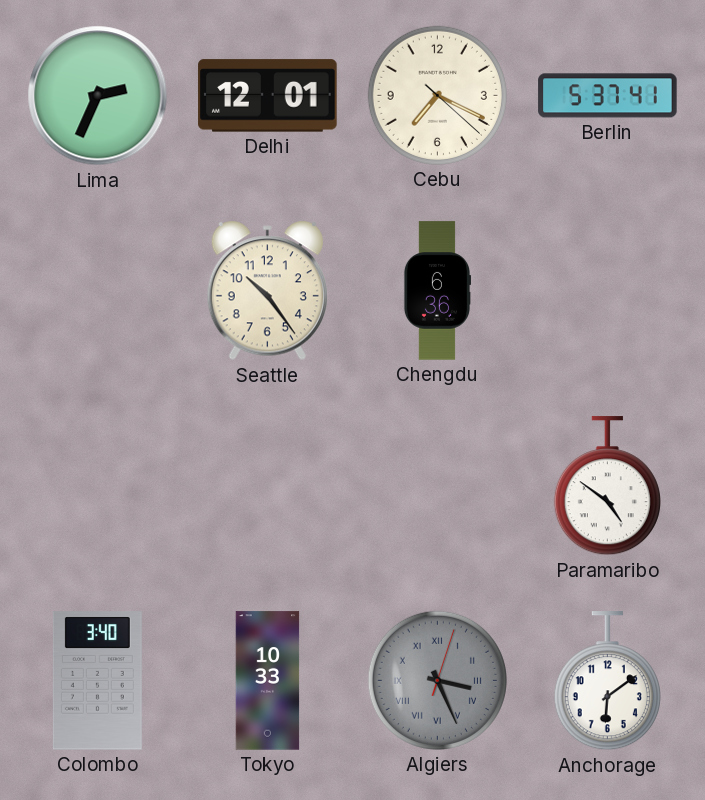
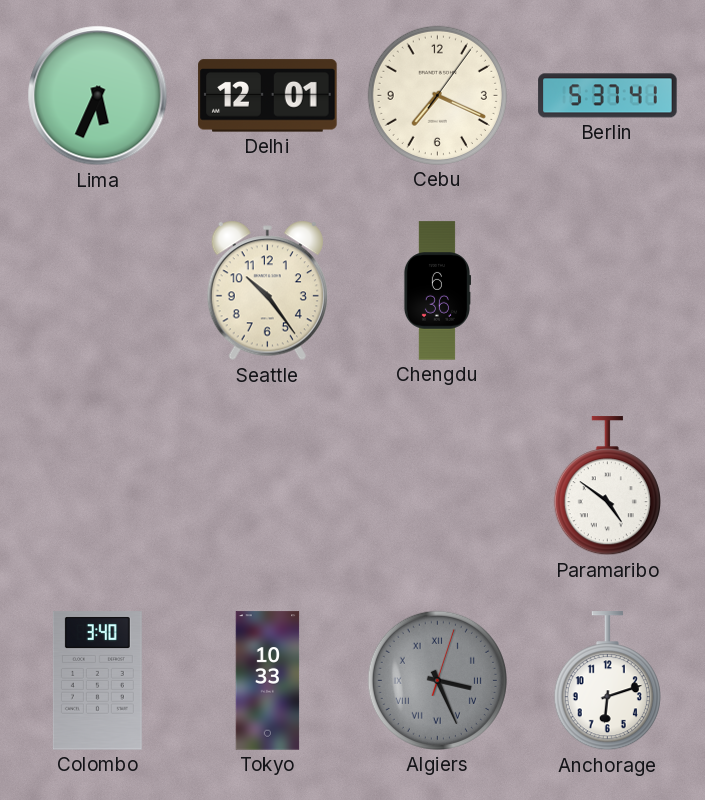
Lima: 2:34 -> 5:34
Cebu: 7:19:22 -> 7:19:06
Anchorage: 6:09 -> 6:12
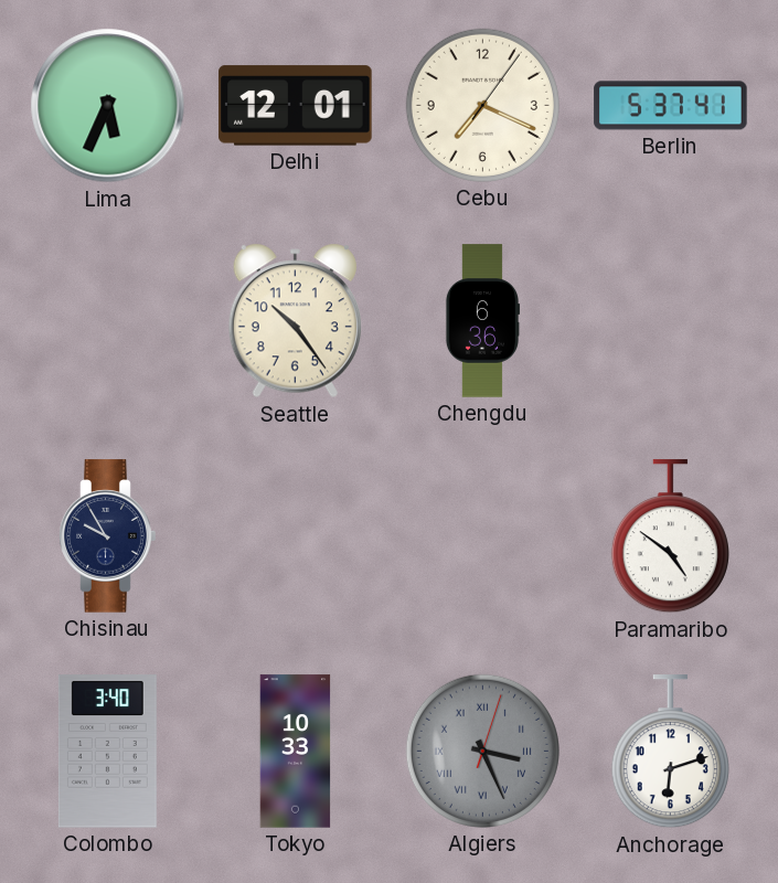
Chisinau: none -> 9:55
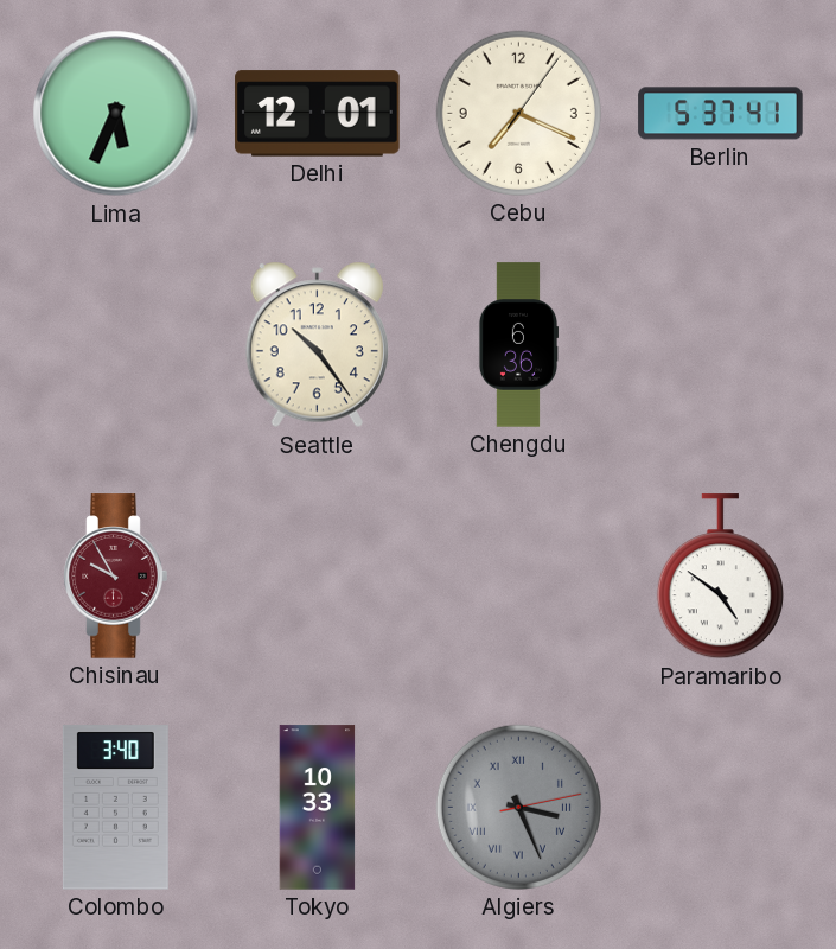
Chisinau dial: navy -> burgundy
Algiers: 3:26:03 -> 3:26:13
Anchorage: 6:12 -> none
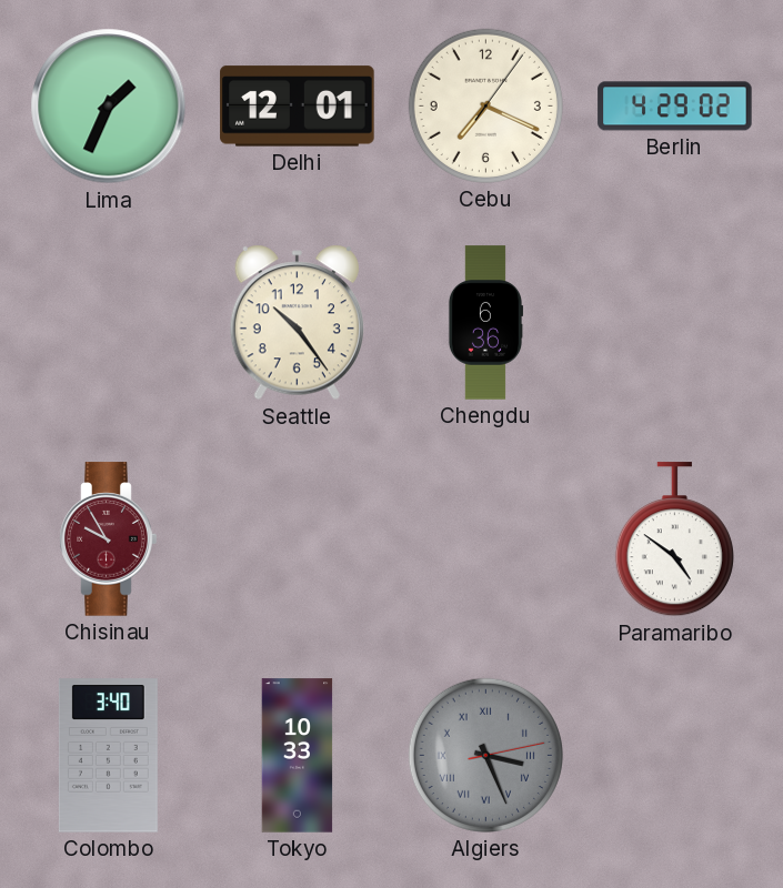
Lima: 5:34 -> 1:34
Berlin: 5:37 -> 4:29
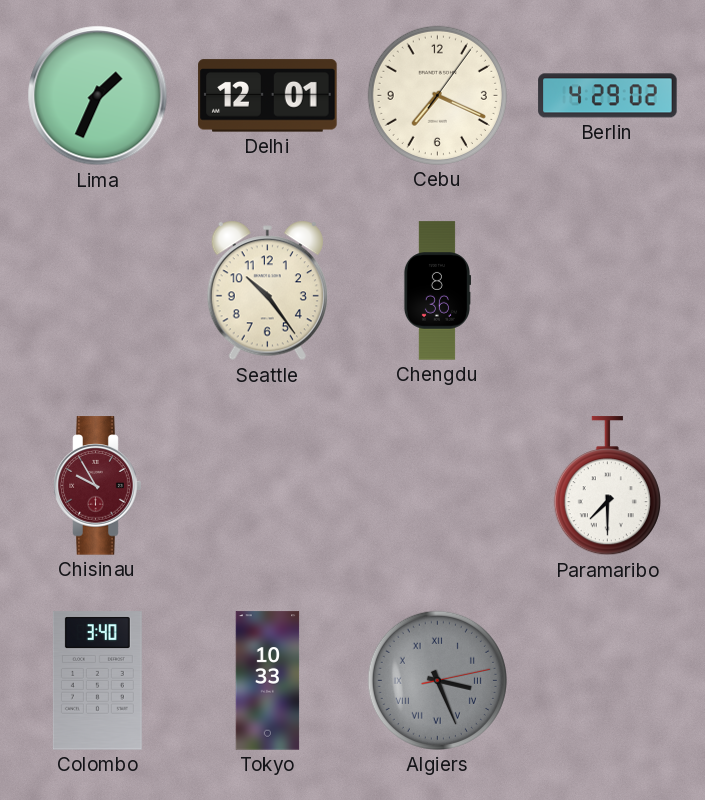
Chengdu: 6:36 -> 8:36
Paramaribo: 4:51 -> 7:30
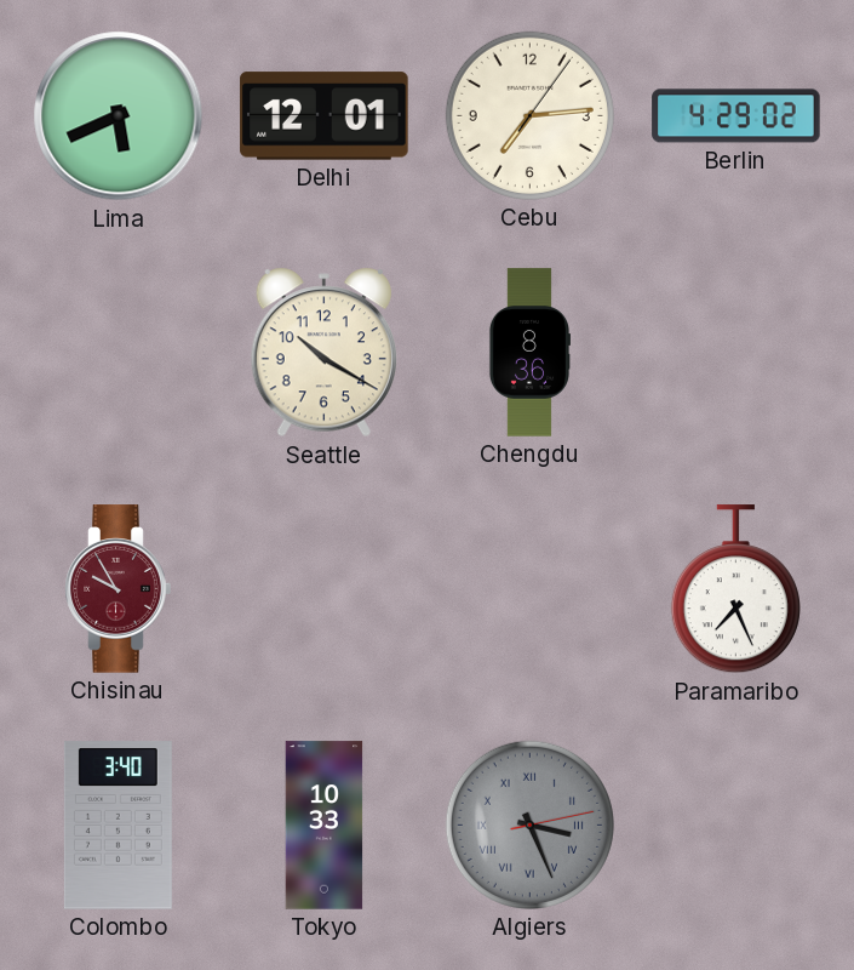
Lima: 1:34 -> 5:41
Cebu: 7:19 -> 7:14
Seattle: 10:24 -> 10:20
Paramaribo: 7:30 -> 7:26
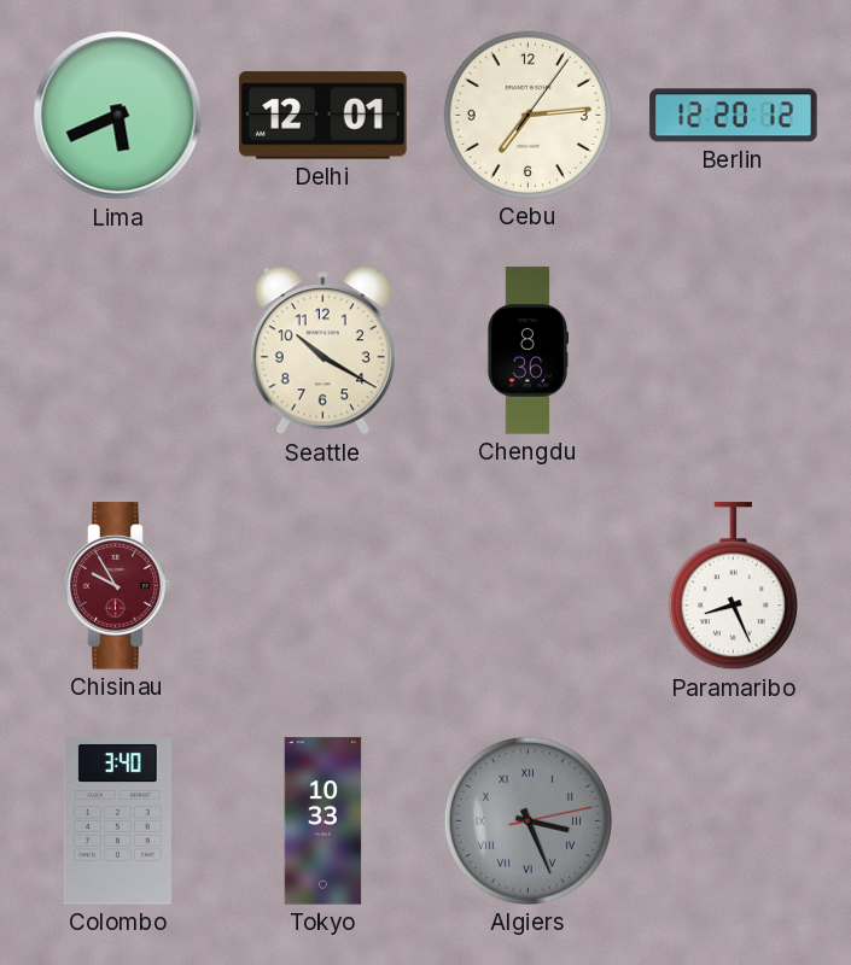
Berlin: 4:29 -> 12:20
Paramaribo: 7:26 -> 8:26
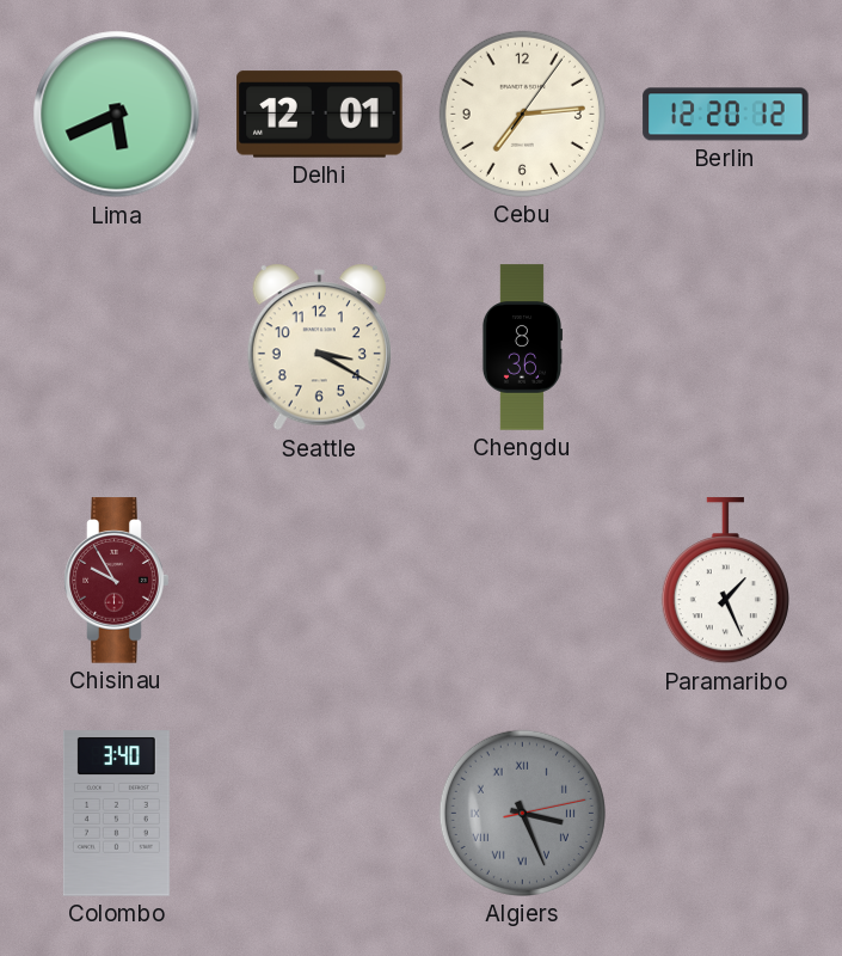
Seattle: 10:20 -> 3:20
Paramaribo: 8:26 -> 1:26
Tokyo: 10:33 -> none
